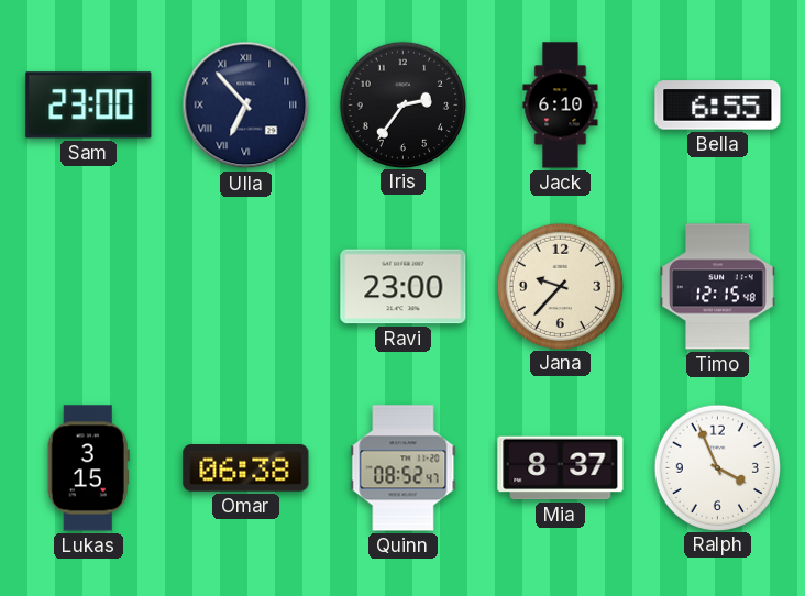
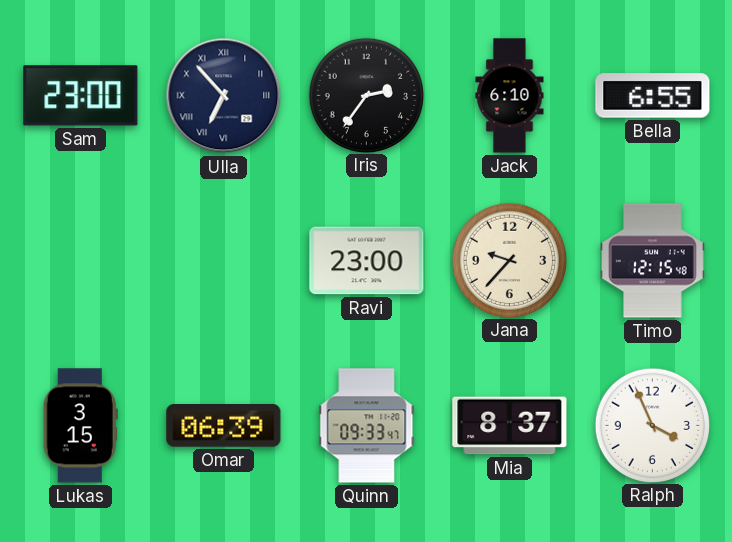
Omar: 06:38 -> 06:39
Quinn: 08:52 -> 09:33
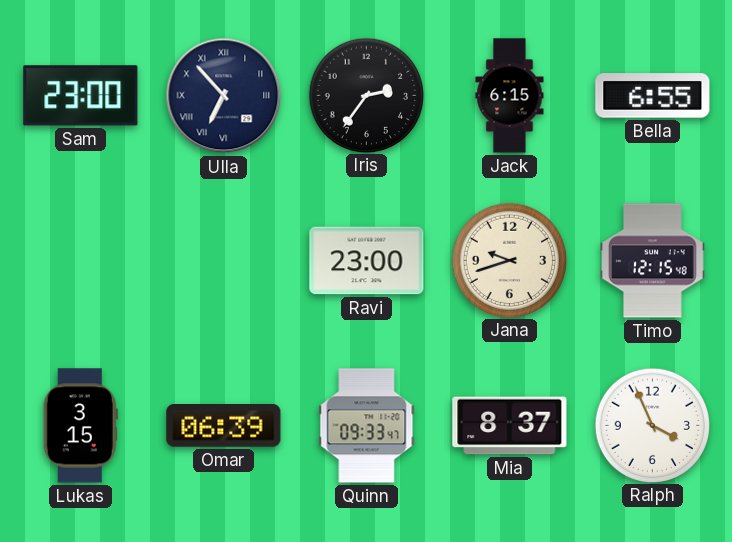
Jack: 6:10 -> 6:15
Jana: 9:37 -> 9:42
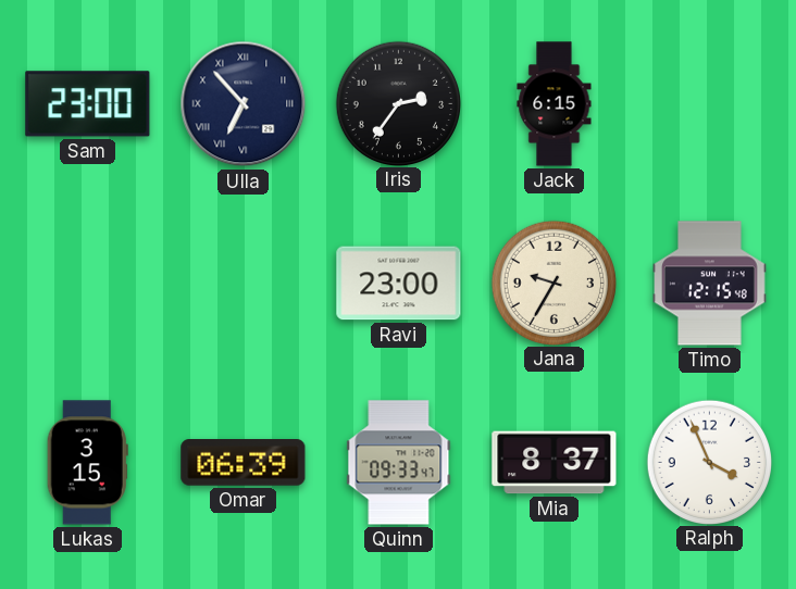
Bella: 6:55 -> none
Jana: 9:42 -> 9:35
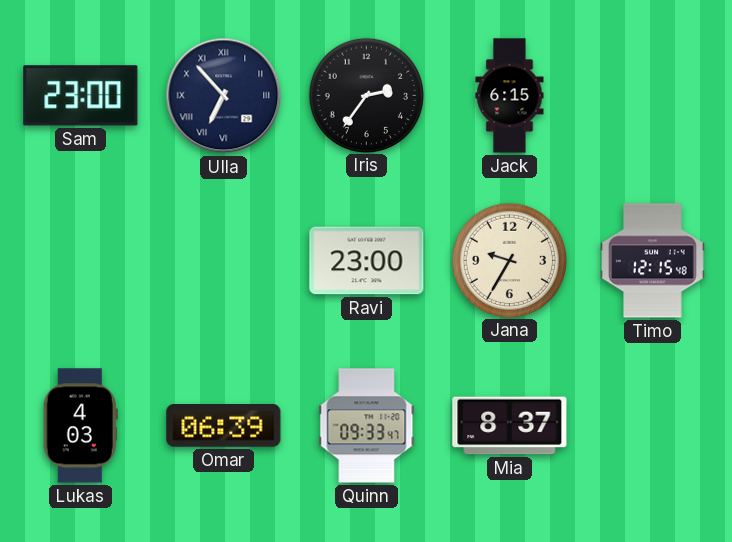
Lukas: 3:15 -> 4:03
Ralph: 3:56 -> none
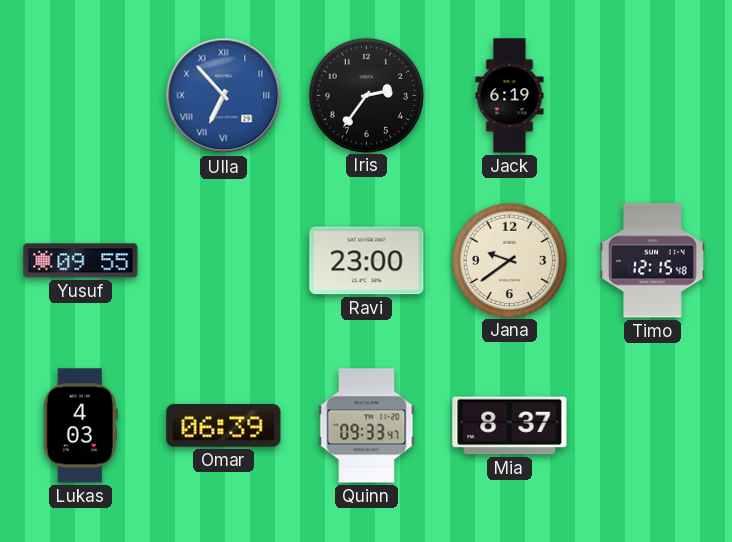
Sam: 23:00 -> none
Ulla dial: navy -> blue
Jack: 6:15 -> 6:19
Yusuf: none -> 09:55
Jana: 9:35 -> 9:39
